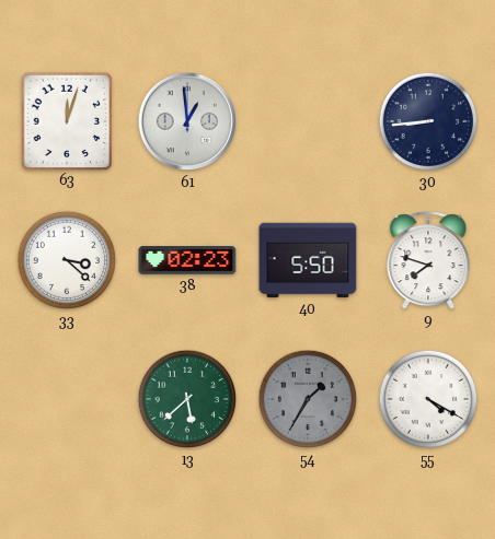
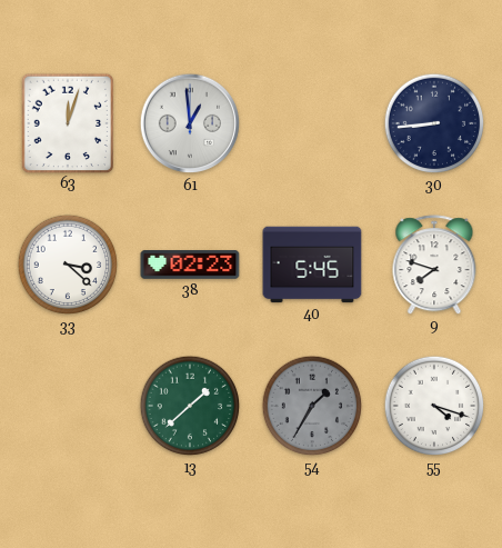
40: 5:50 -> 5:45
13: 5:38 -> 1:38
55: 4:20 -> 4:18
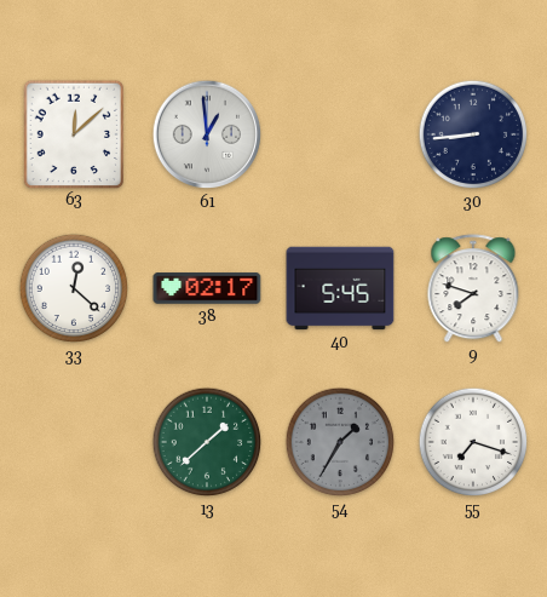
63: 12:03 -> 12:08
33: 3:22 -> 12:22
38: 02:23 -> 02:17
55: 4:18 -> 7:18
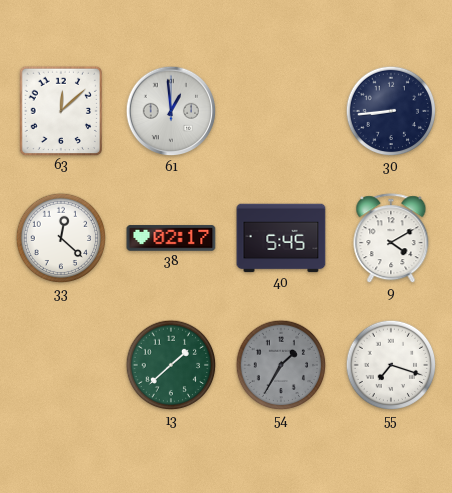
9: 7:48 -> 4:10
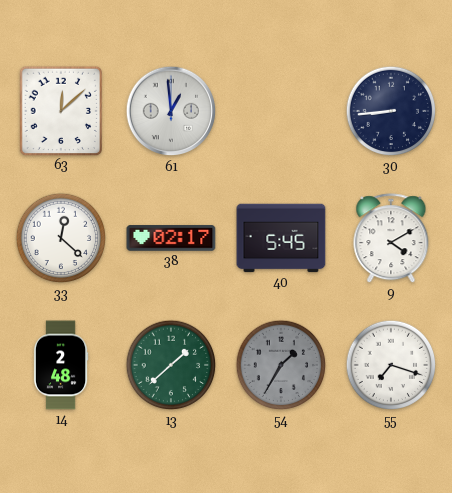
14: none -> 2:48
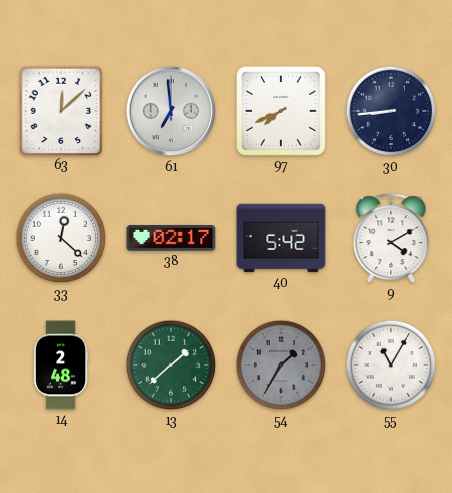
61: 12:59 -> 6:59
97: none -> 7:41
40: 5:45 -> 5:42
55: 7:18 -> 11:05
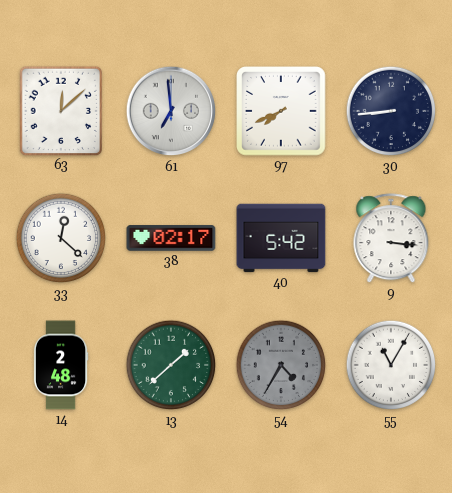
9: 4:10 -> 3:16
54: 1:35 -> 4:35
